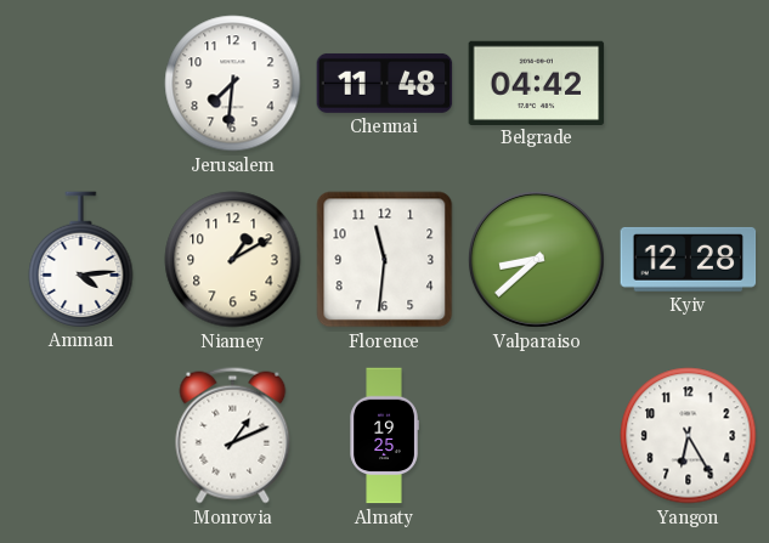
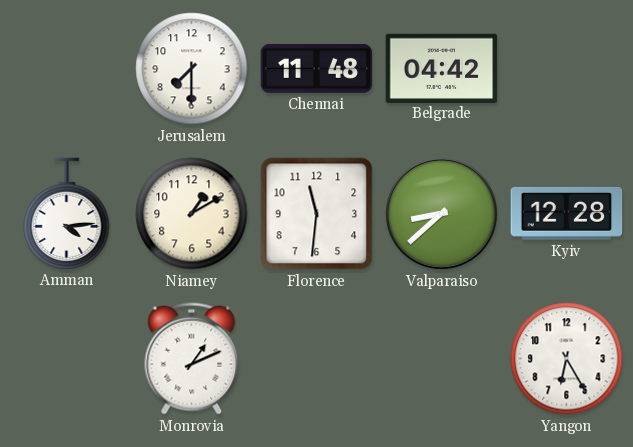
Jerusalem: 7:31 -> 7:30
Almaty: 19:25 -> none
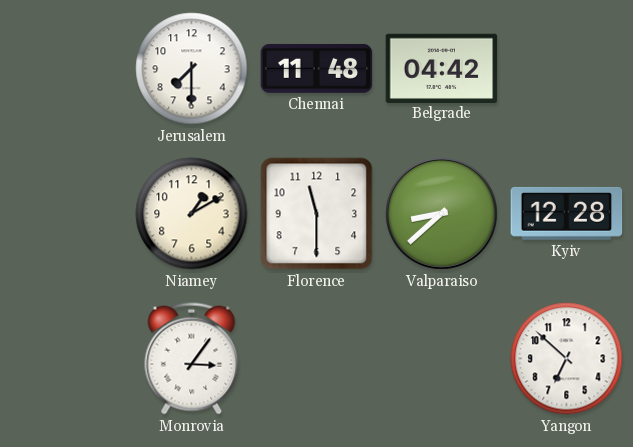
Amman: 4:14 -> none
Florence: 11:31 -> 11:30
Monrovia: 1:11 -> 3:06
Yangon: 6:25 -> 6:52
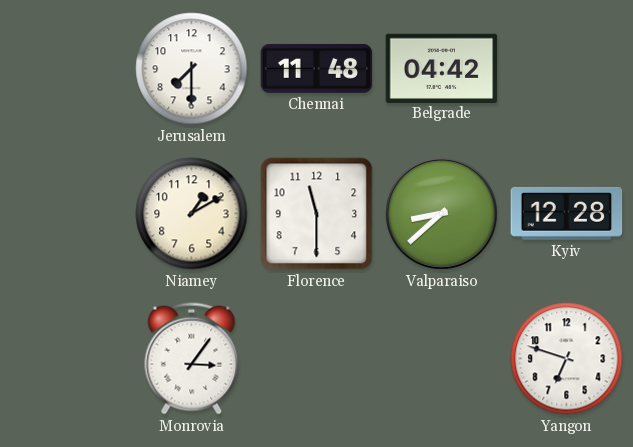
Yangon: 6:52 -> 6:48
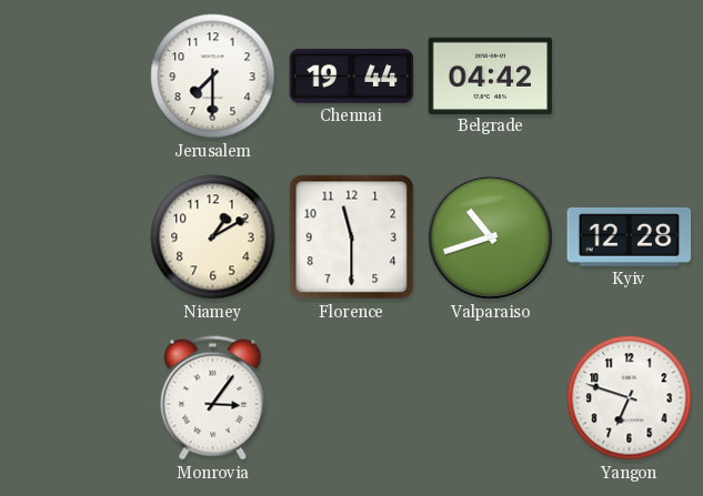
Chennai: 11:48 -> 19:44
Valparaiso: 8:38 -> 10:42
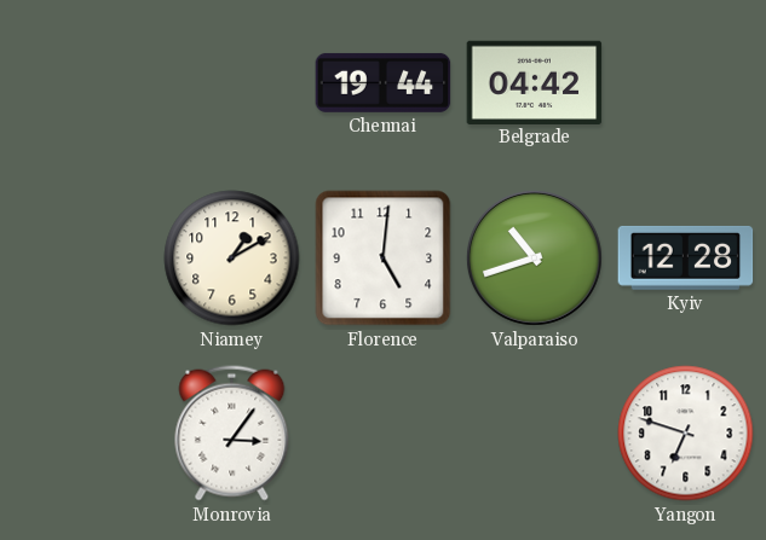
Jerusalem: 7:30 -> none
Florence: 11:30 -> 5:01
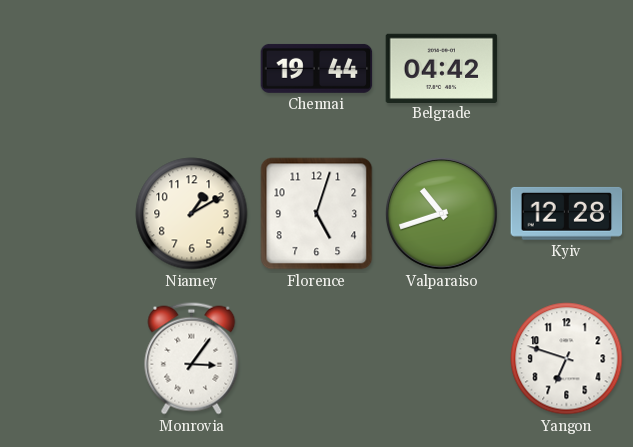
Florence: 5:01 -> 5:03
